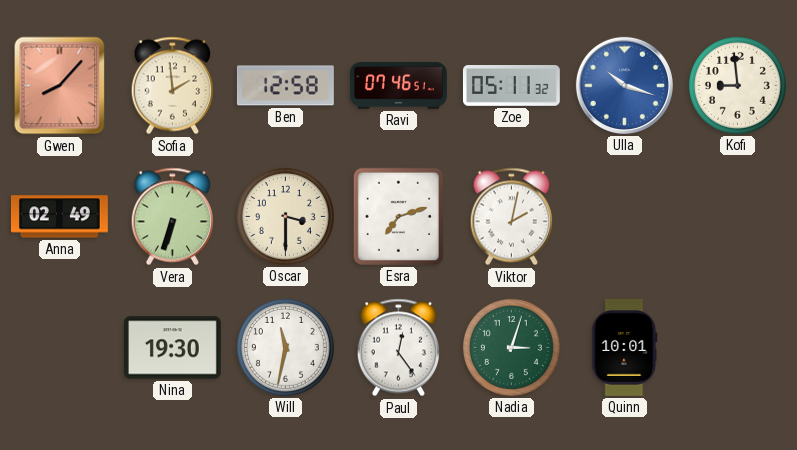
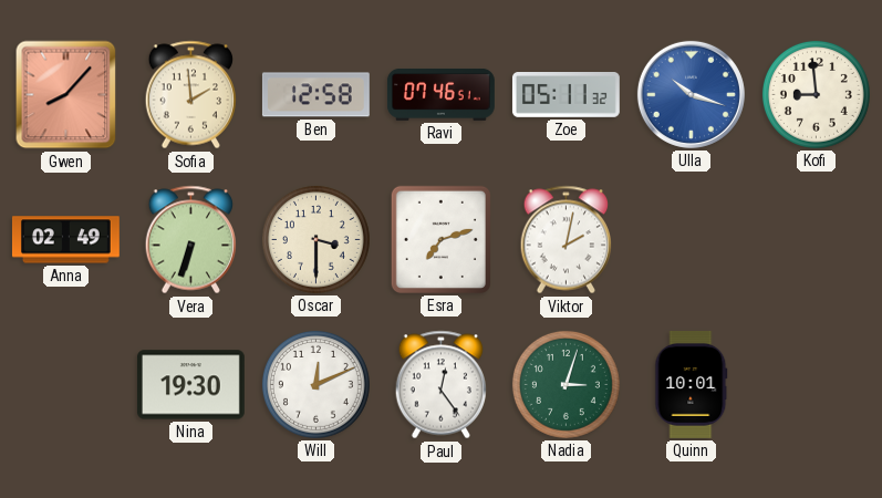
Will: 11:32 -> 12:11
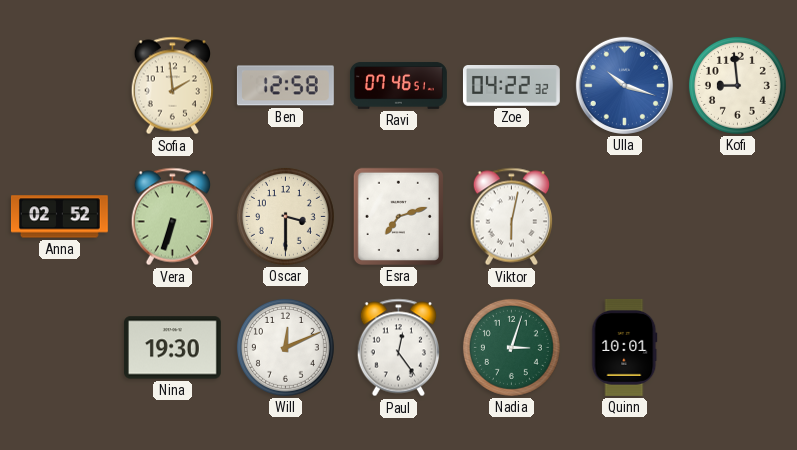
Gwen: 8:07 -> none
Zoe: 05:11 -> 04:22
Anna: 02:49 -> 02:52
Viktor: 2:02 -> 6:02
